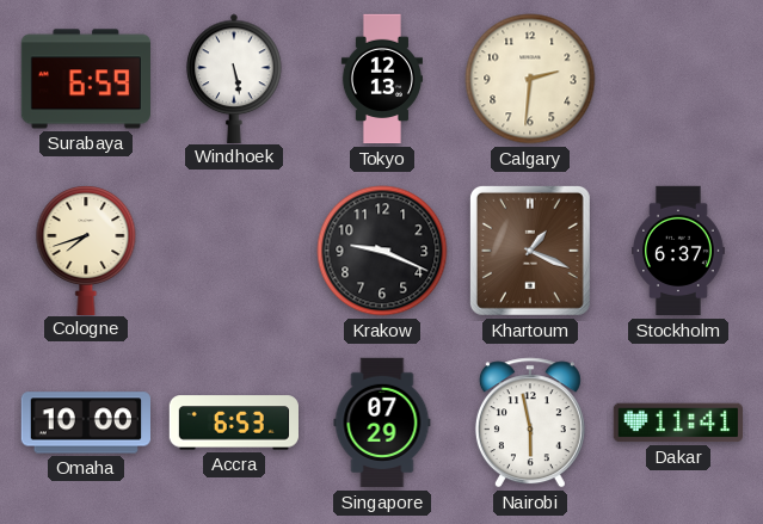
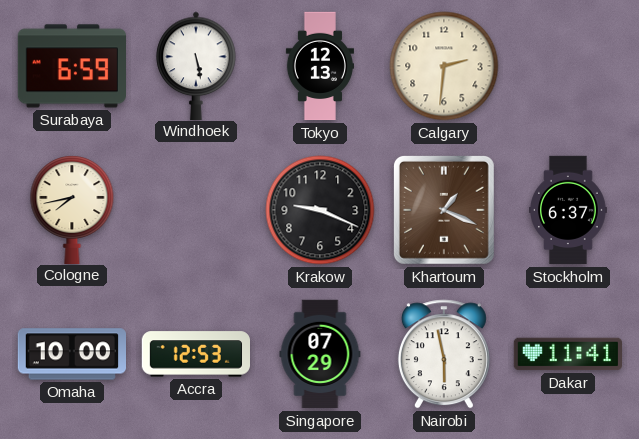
Cologne: 7:42 -> 7:43
Accra: 6:53 -> 12:53
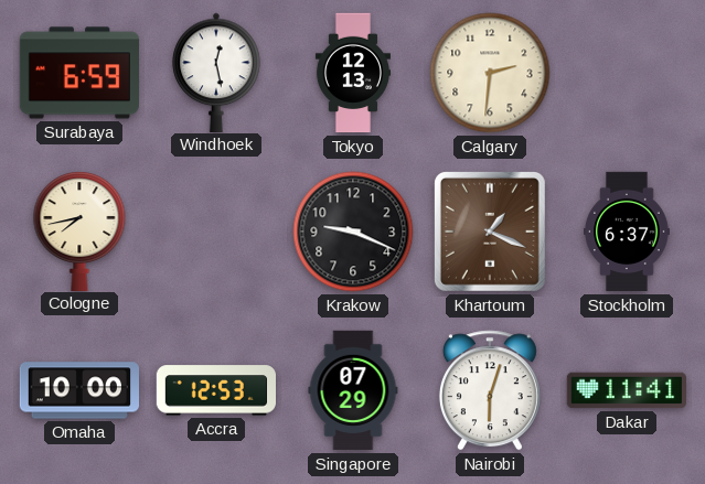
Windhoek: 5:28 -> 12:28
Nairobi: 5:58 -> 6:03
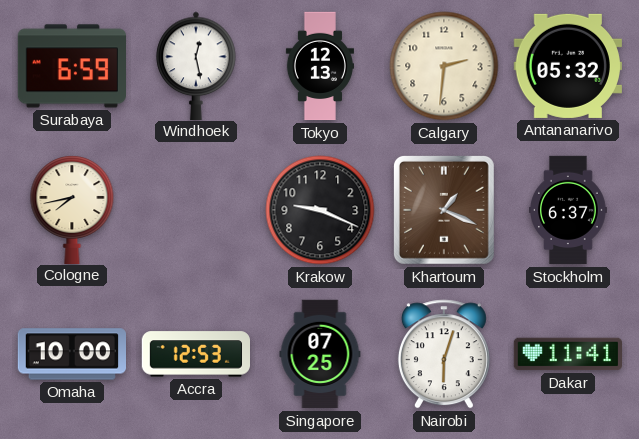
Antananarivo: none -> 05:32
Singapore: 07:29 -> 07:25
